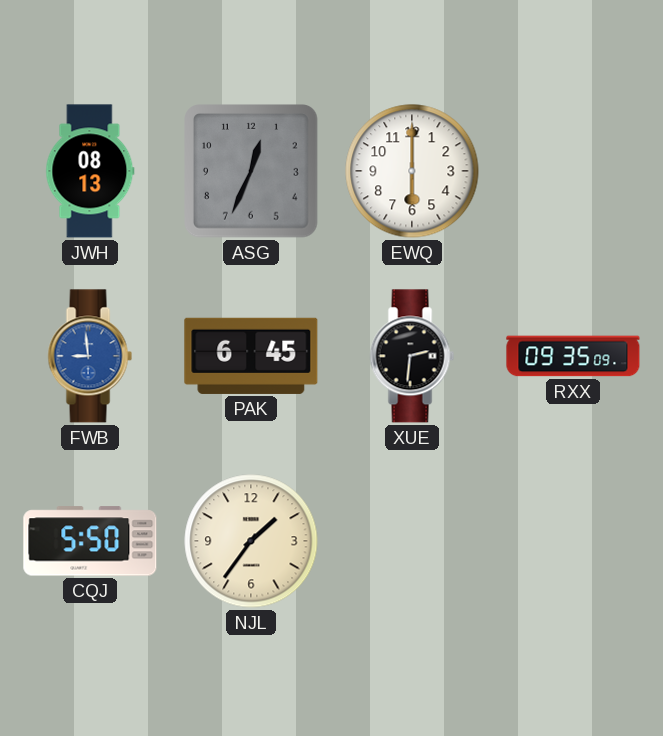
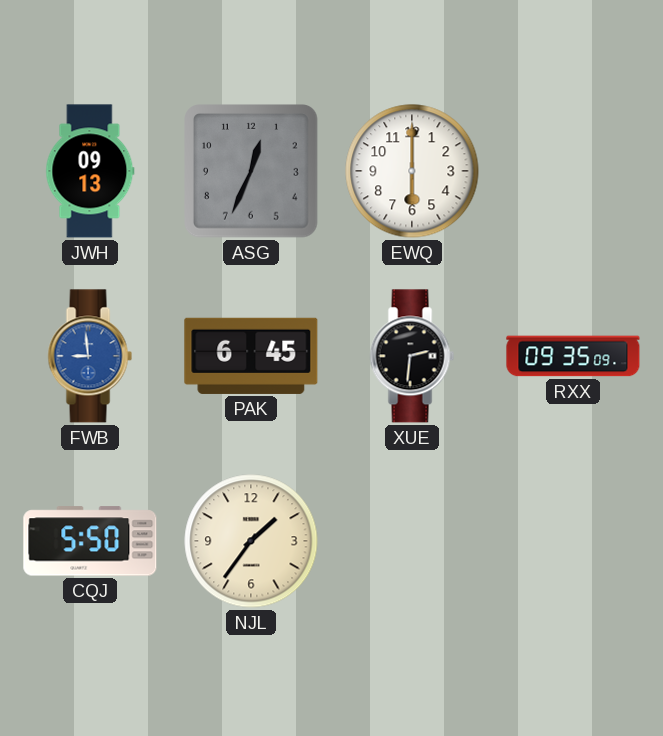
JWH: 08:13 -> 09:13
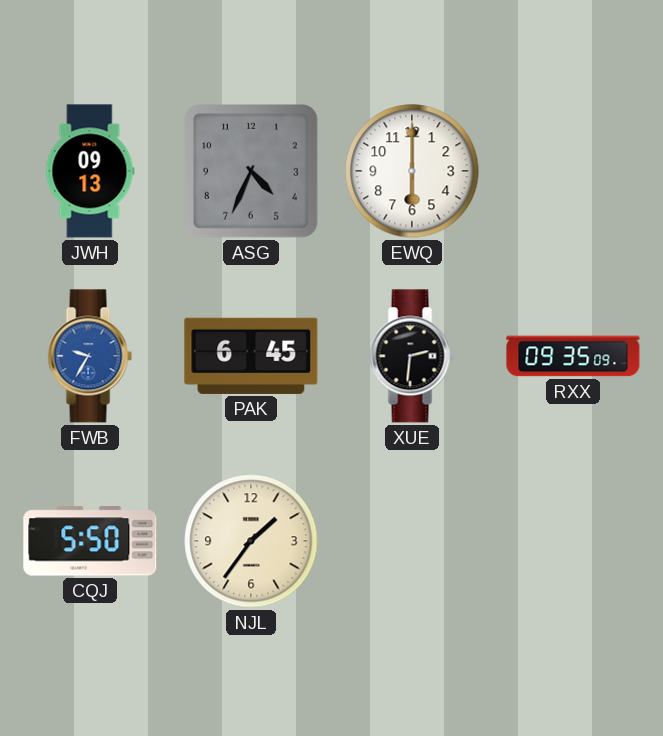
ASG: 12:34 -> 4:34
FWB: 8:59 -> 9:35
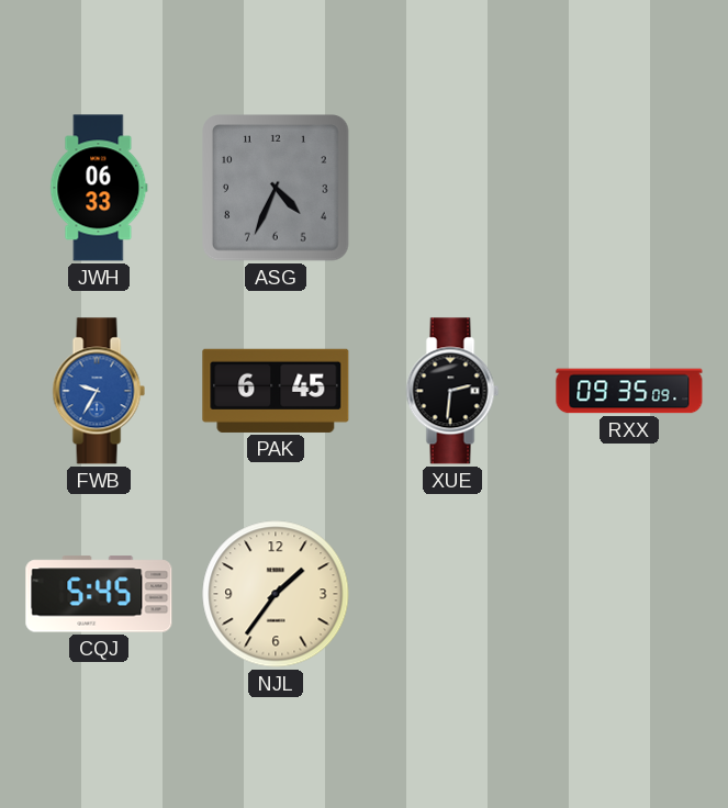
JWH: 09:13 -> 06:33
EWQ: 6:00 -> none
CQJ: 5:50 -> 5:45
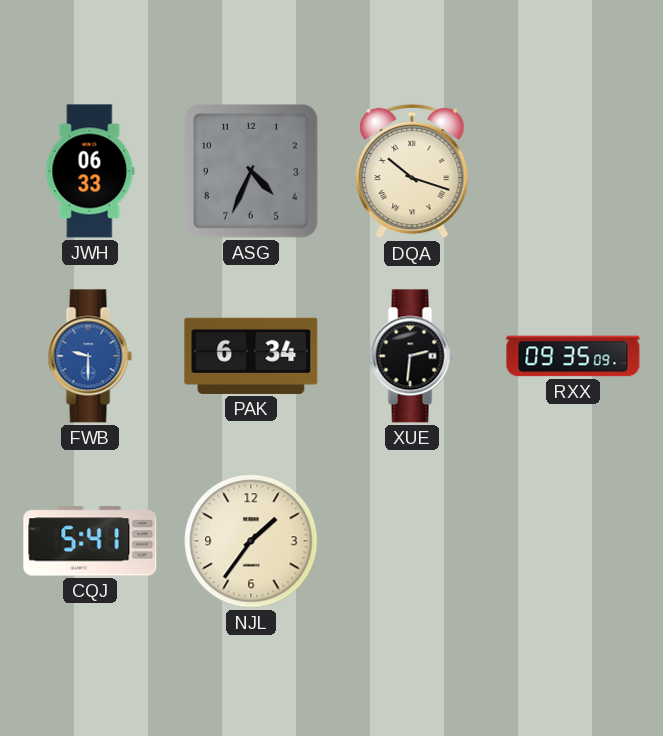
DQA: none -> 10:18
FWB: 9:35 -> 9:30
PAK: 6:45 -> 6:34
CQJ: 5:45 -> 5:41
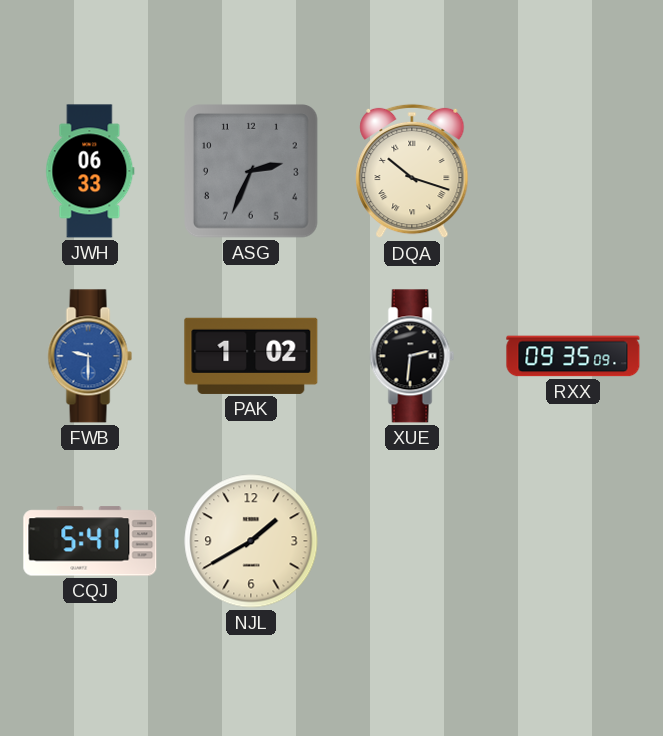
ASG: 4:34 -> 2:34
PAK: 6:34 -> 1:02
NJL: 1:36 -> 1:40
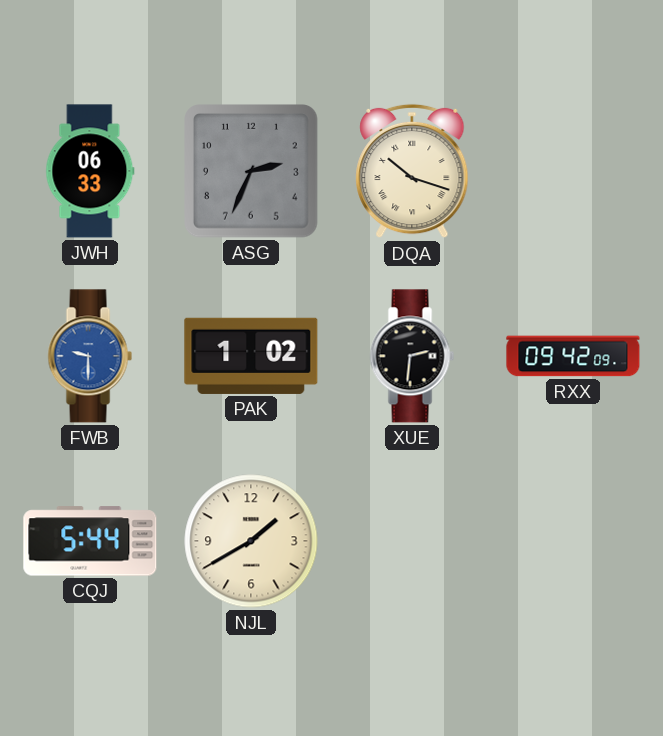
RXX: 09:35 -> 09:42
CQJ: 5:41 -> 5:44
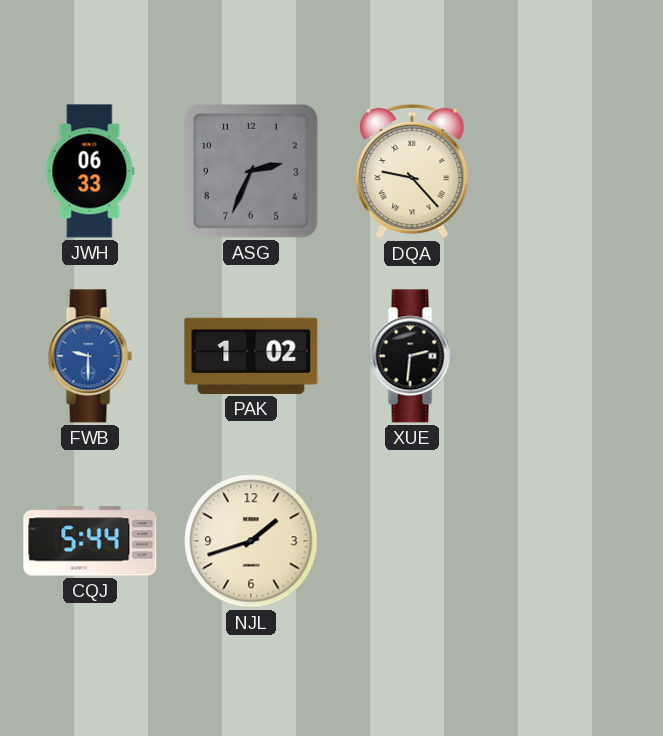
DQA: 10:18 -> 9:23
RXX: 09:42 -> none
NJL: 1:40 -> 1:42
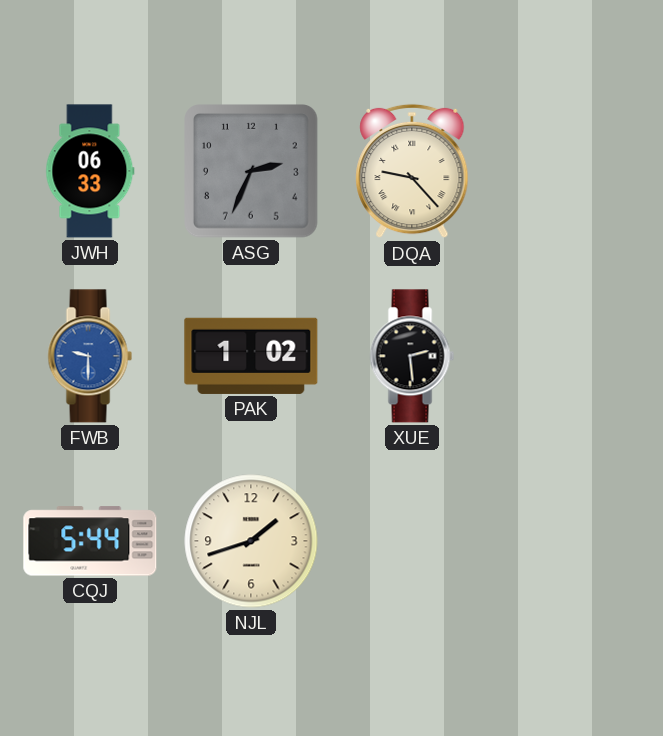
XUE: 2:31 -> 2:29
